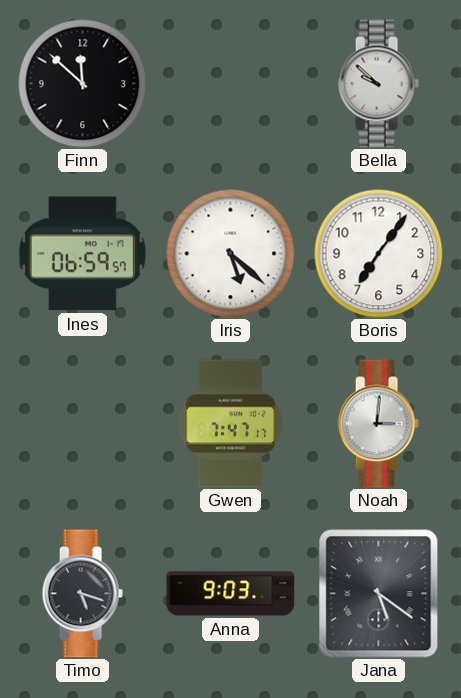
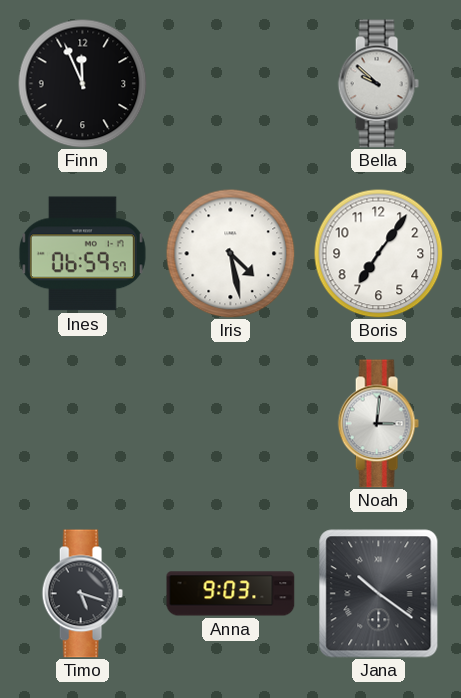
Finn: 11:52 -> 11:56
Iris: 5:22 -> 4:28
Gwen: 7:47 -> none
Jana: 5:21 -> 10:21
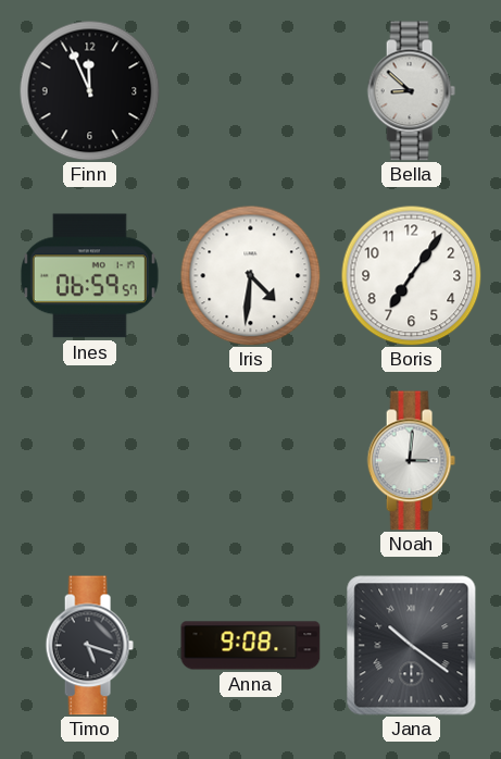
Bella: 9:52 -> 8:52
Iris: 4:28 -> 4:31
Anna: 9:03 -> 9:08
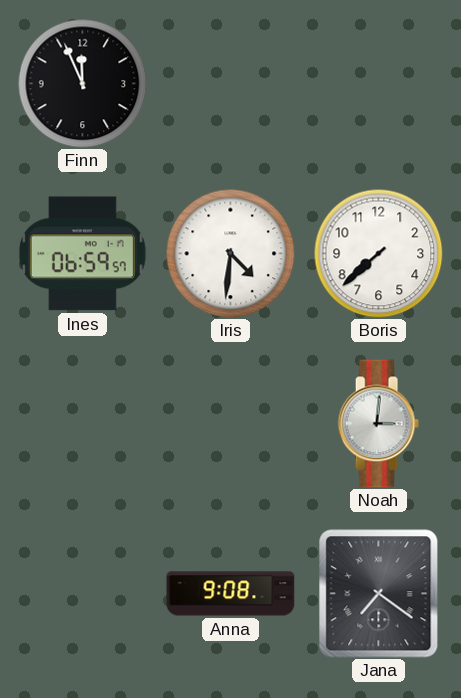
Bella: 8:52 -> none
Boris: 7:06 -> 7:38
Timo: 5:18 -> none
Jana: 10:21 -> 7:21
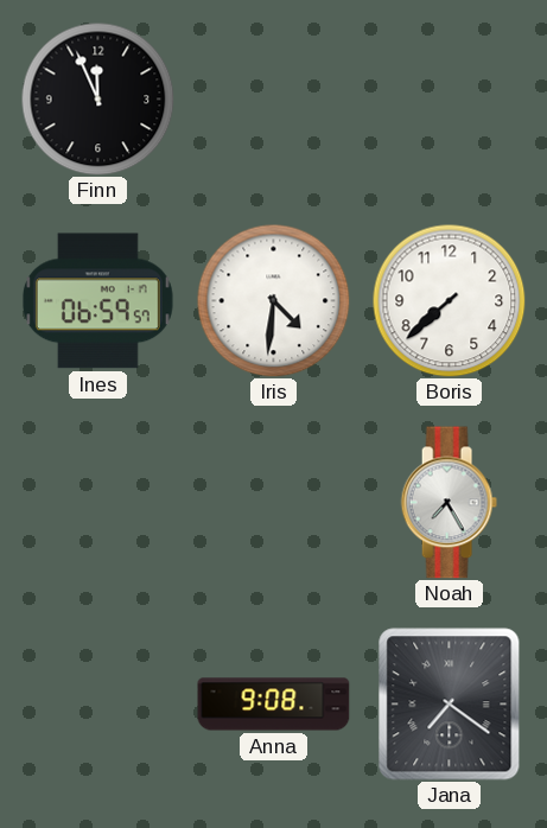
Noah: 3:01 -> 7:25
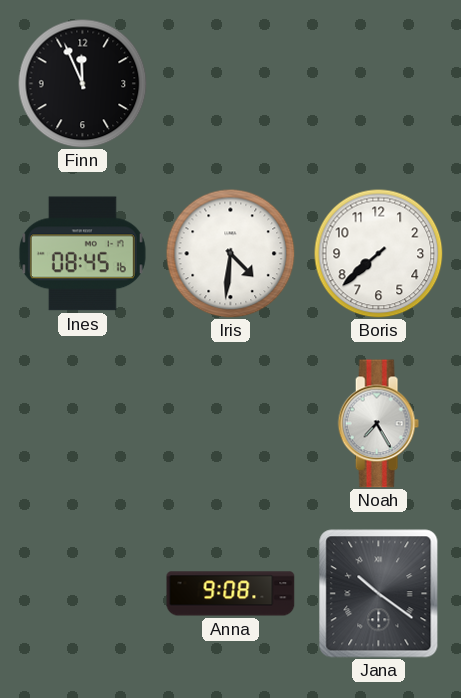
Ines: 06:59 -> 08:45
Jana: 7:21 -> 10:21
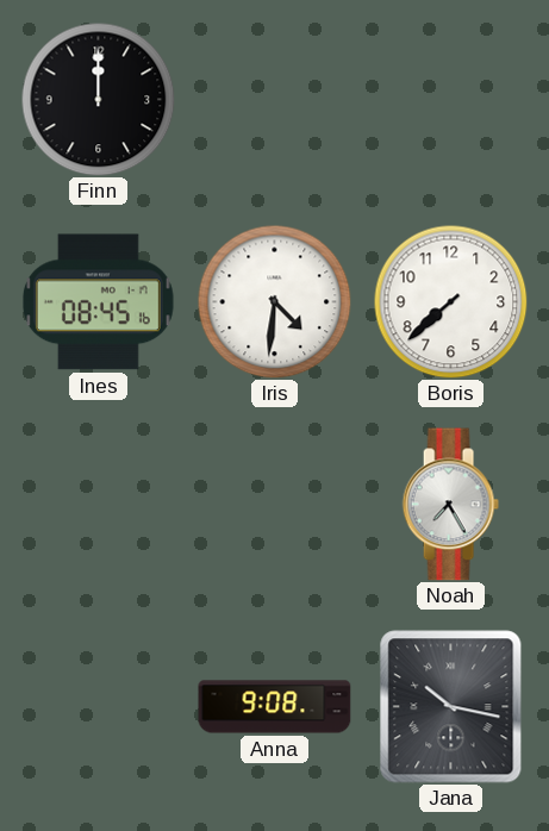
Finn: 11:56 -> 12:00
Jana: 10:21 -> 10:17
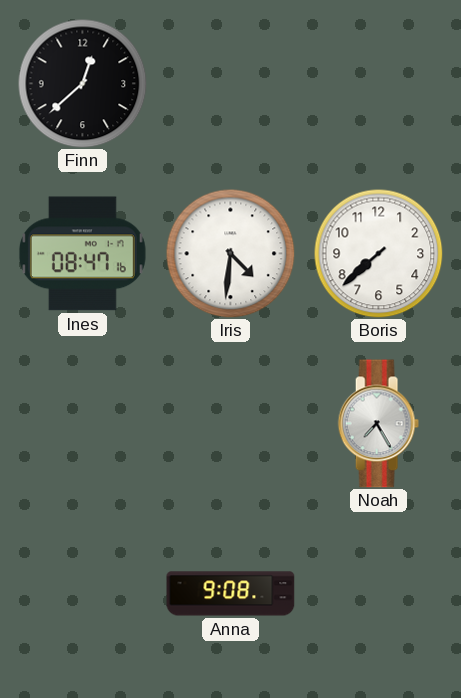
Finn: 12:00 -> 12:38
Ines: 08:45 -> 08:47
Jana: 10:17 -> none
